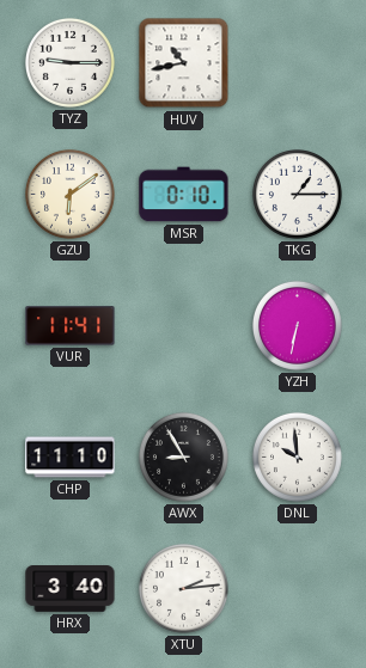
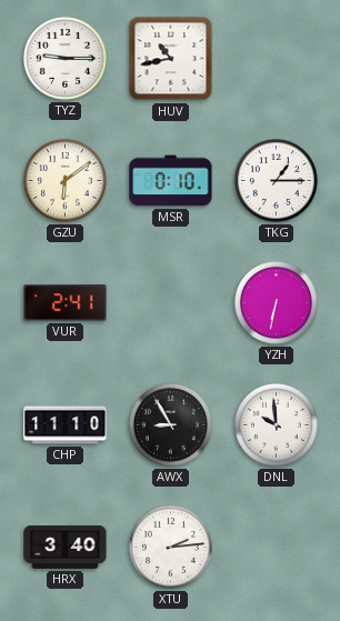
VUR: 11:41 -> 2:41
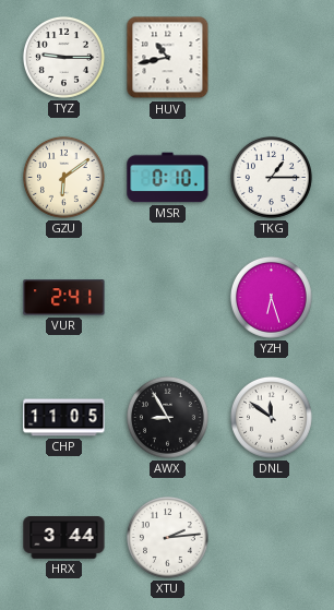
YZH: 6:32 -> 6:27
CHP: 11:10 -> 11:05
DNL: 9:59 -> 11:51
HRX: 3:40 -> 3:44
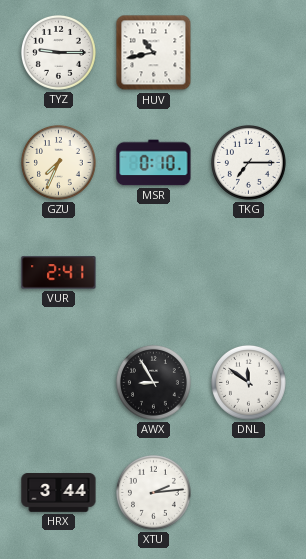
GZU: 6:09 -> 7:34
TKG: 1:15 -> 7:15
YZH: 6:27 -> none
CHP: 11:05 -> none
